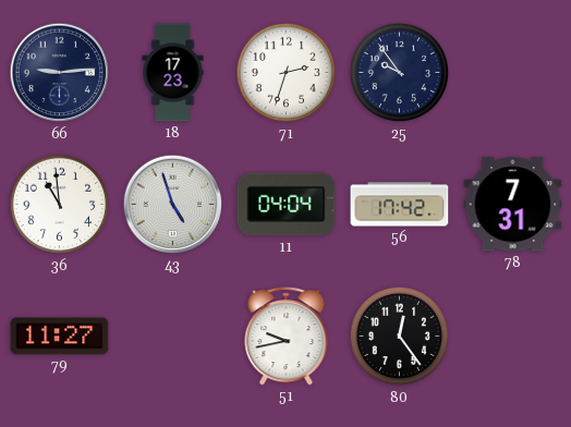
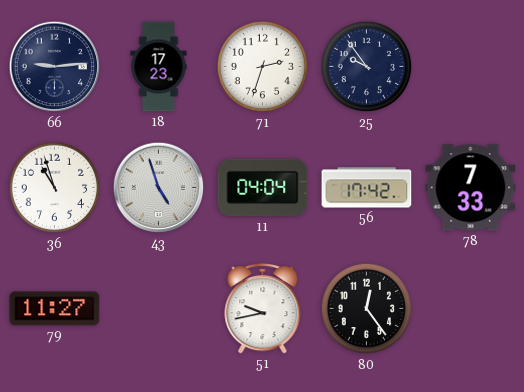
36: 10:59 -> 10:57
78: 7:31 -> 7:33
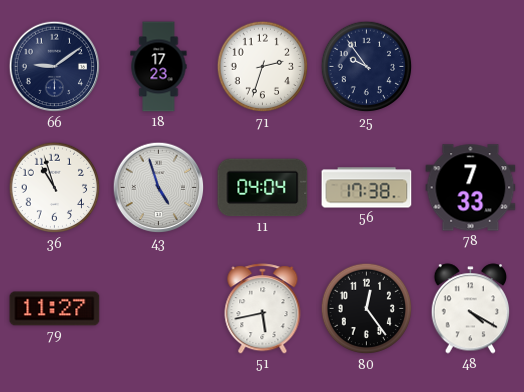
66: 9:14 -> 9:09
56: 17:42 -> 17:38
51: 9:43 -> 5:43
48: none -> 4:20
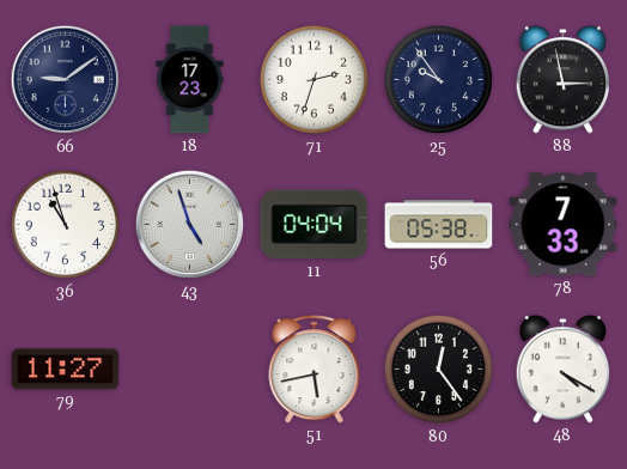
88: none -> 2:58
56: 17:38 -> 05:38
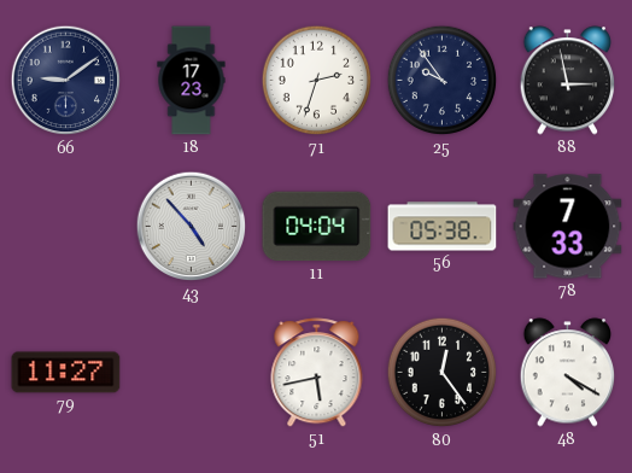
36: 10:57 -> none
43: 4:57 -> 4:53
